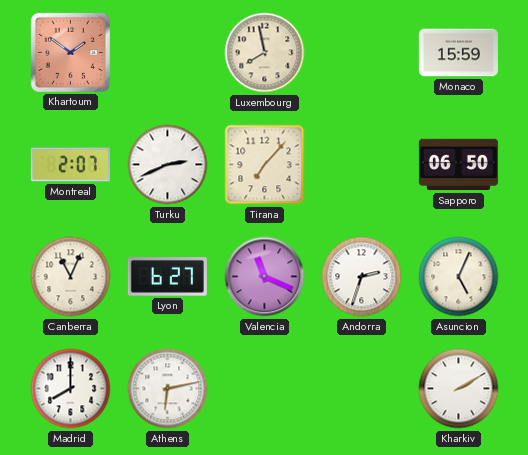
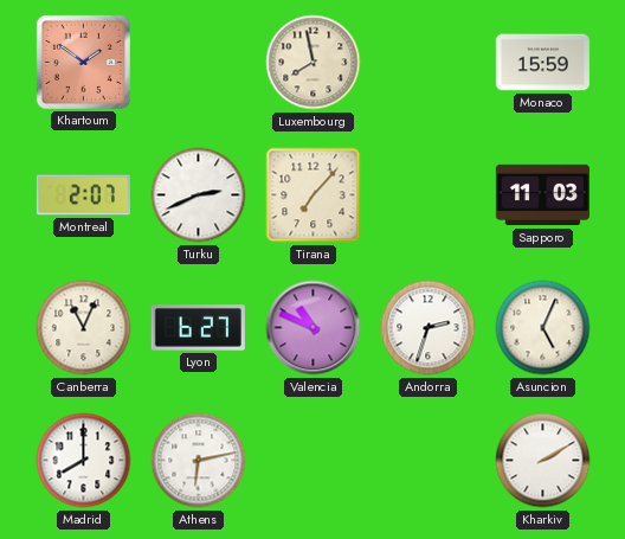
Sapporo: 06:50 -> 11:03
Valencia: 11:19 -> 10:49
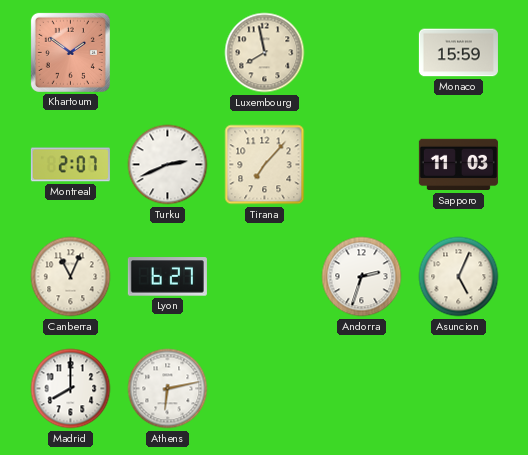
Valencia: 10:49 -> none
Kharkiv: 2:10 -> none
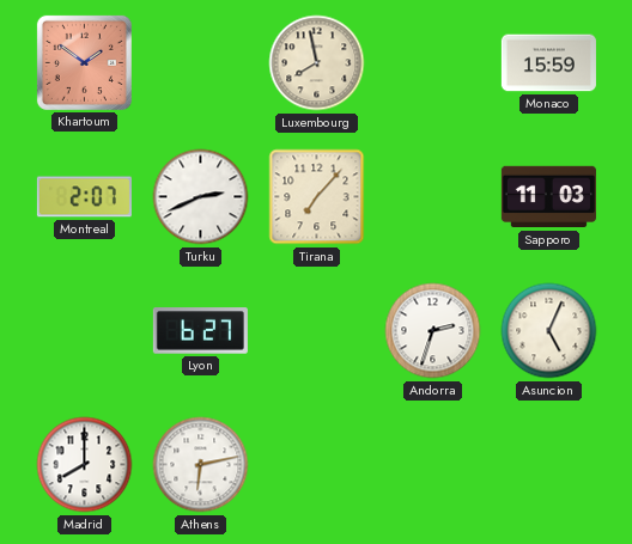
Canberra: 11:04 -> none
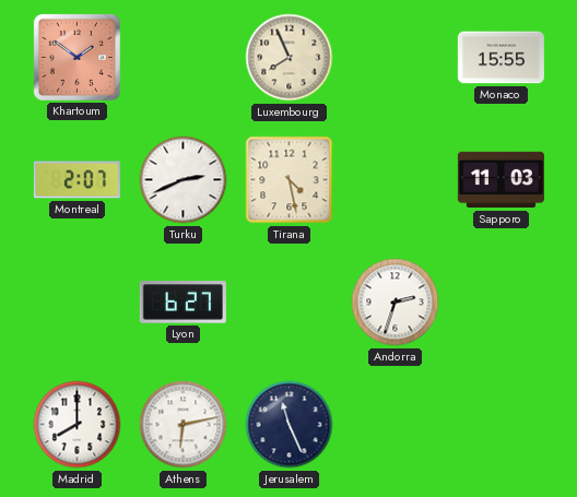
Luxembourg: 7:58 -> 7:56
Monaco: 15:59 -> 15:55
Tirana: 7:07 -> 4:28
Asuncion: 5:04 -> none
Jerusalem: none -> 11:26
